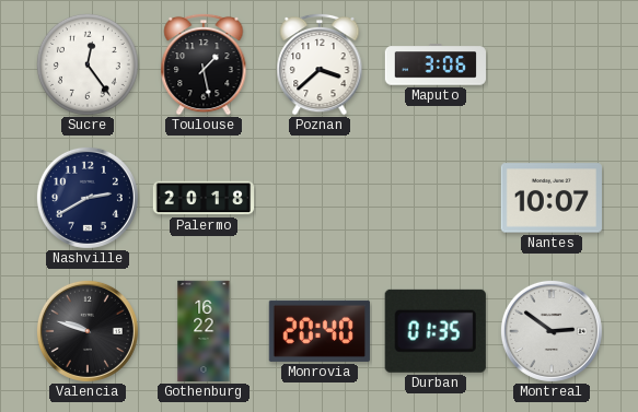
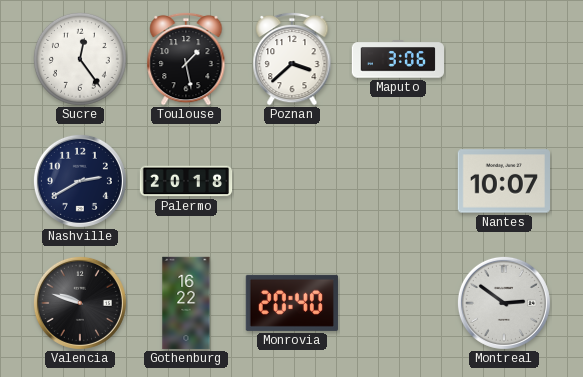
Durban: 01:35 -> none
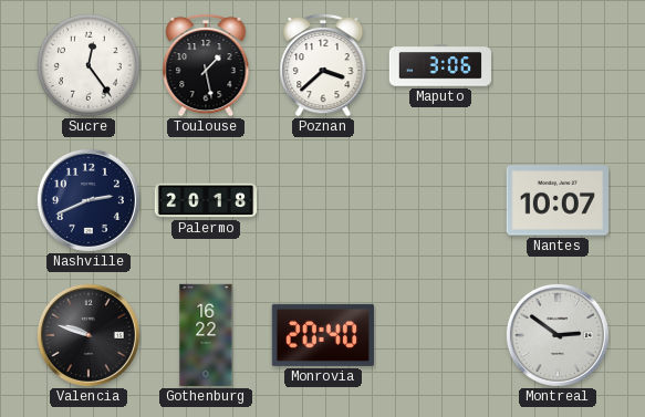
Nashville: 2:40 -> 2:41
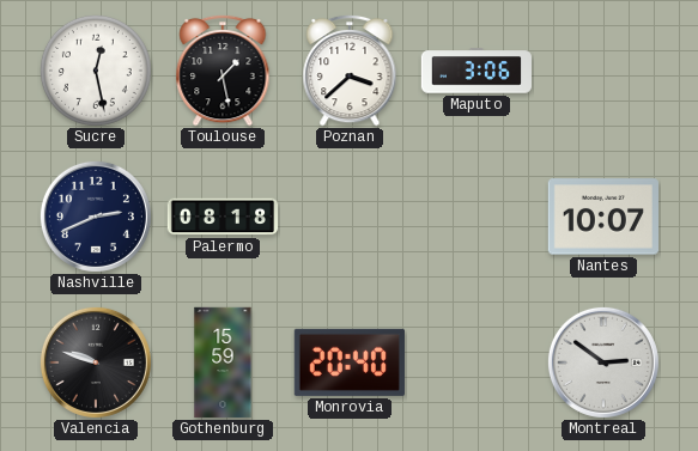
Sucre: 12:24 -> 12:28
Palermo: 20:18 -> 08:18
Gothenburg: 16:22 -> 15:59
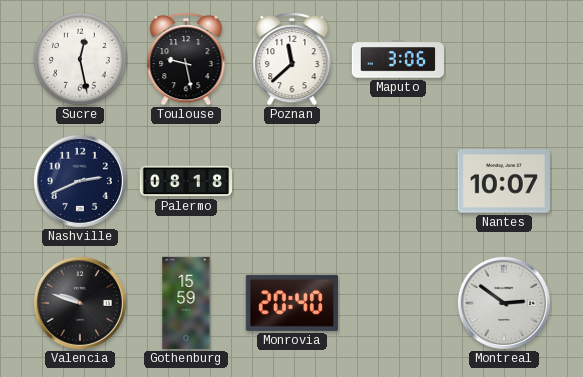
Toulouse: 1:28 -> 9:28
Poznan: 3:38 -> 11:38
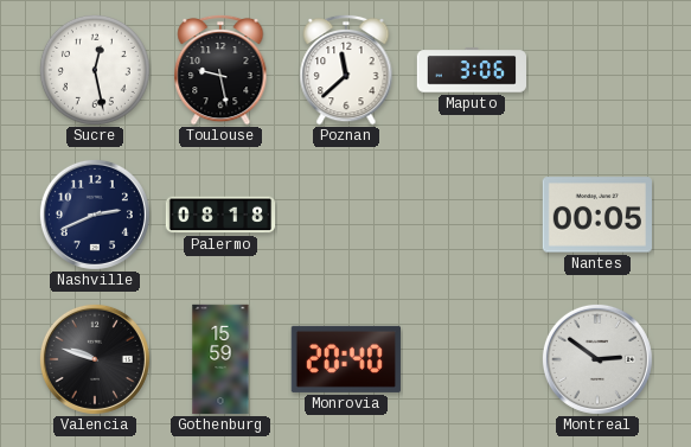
Nantes: 10:07 -> 00:05
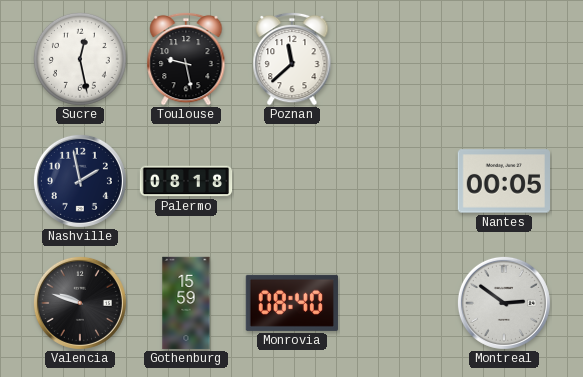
Maputo: 3:06 -> none
Nashville: 2:41 -> 1:58
Monrovia: 20:40 -> 08:40
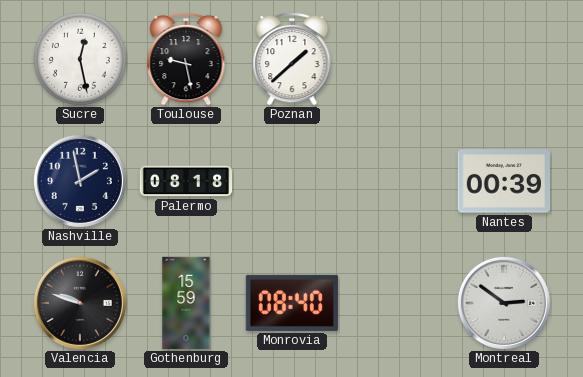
Poznan: 11:38 -> 1:38
Nantes: 00:05 -> 00:39
